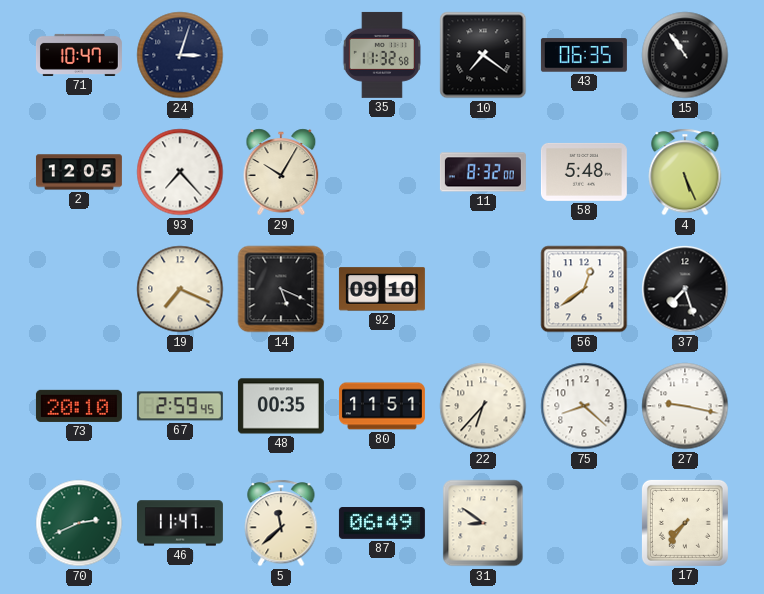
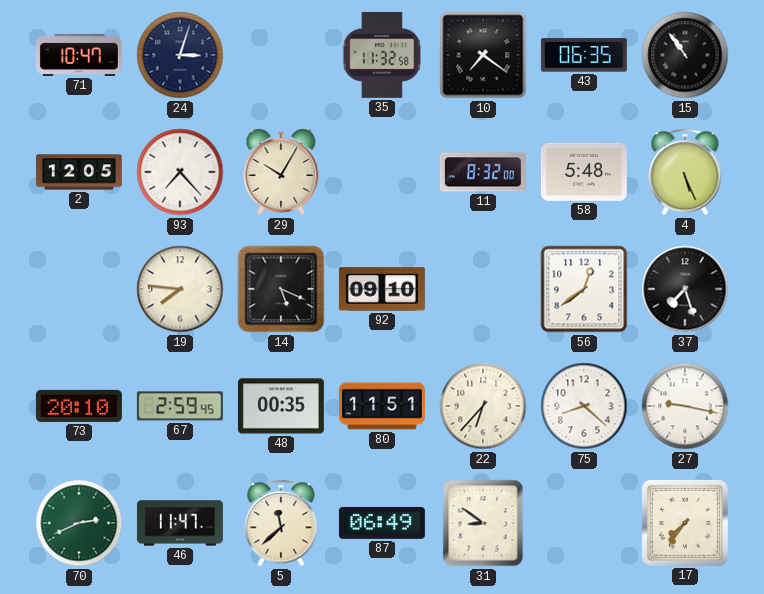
19: 7:19 -> 7:46
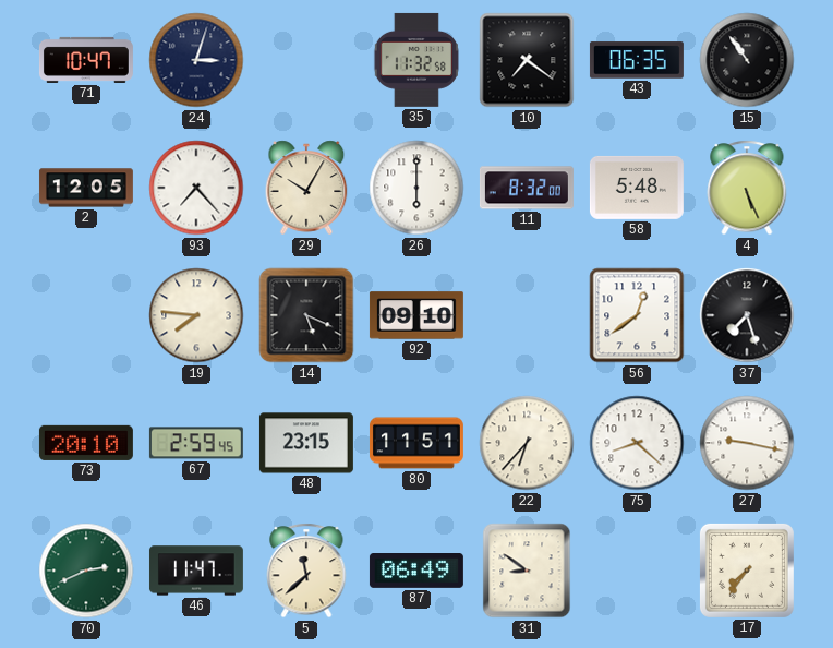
26: none -> 6:00
48: 00:35 -> 23:15
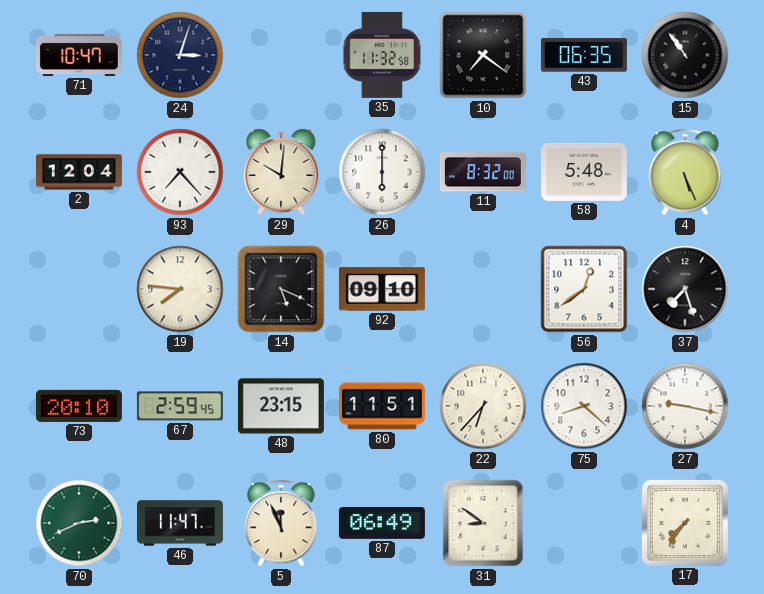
2: 12:05 -> 12:04
29: 10:05 -> 10:01
5: 11:38 -> 11:56
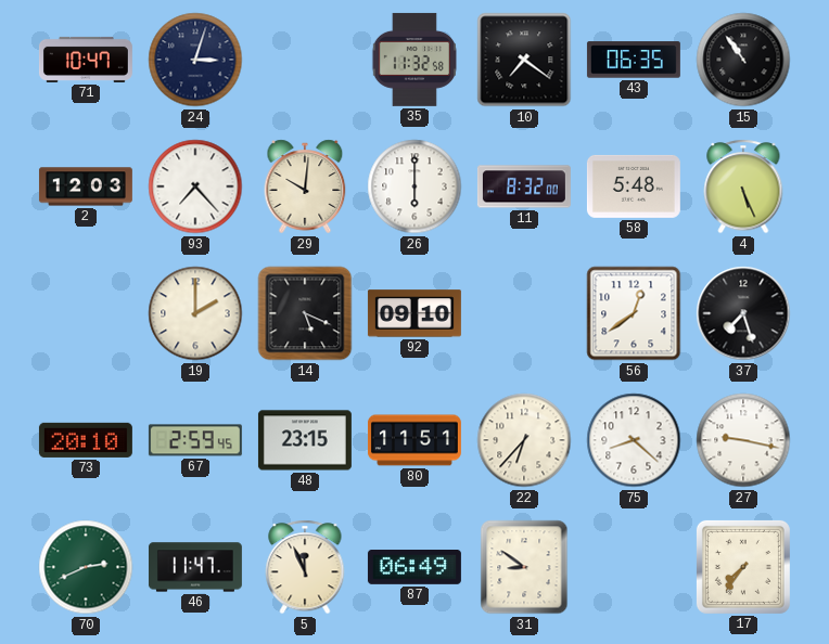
2: 12:04 -> 12:03
19: 7:46 -> 2:00
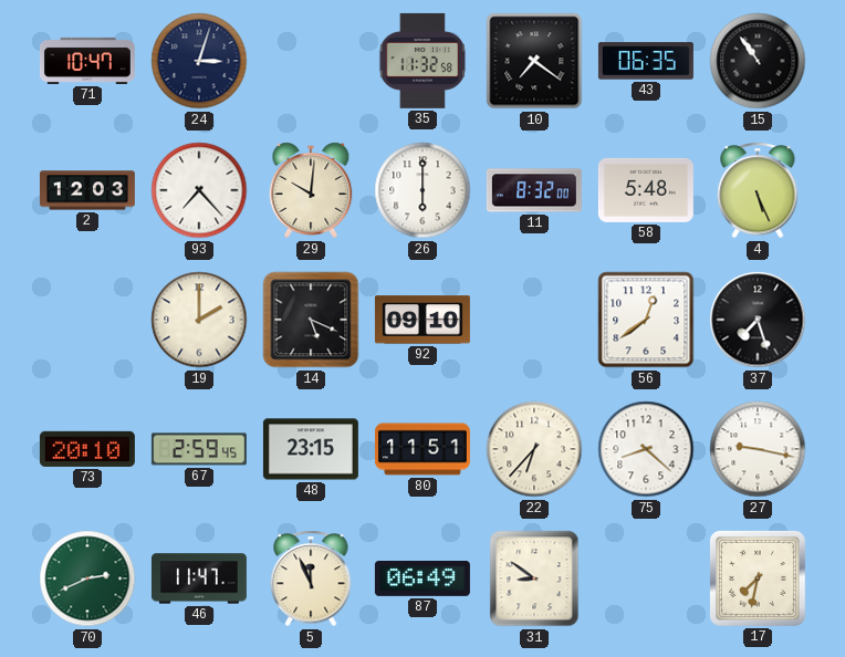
17: 7:36 -> 7:32
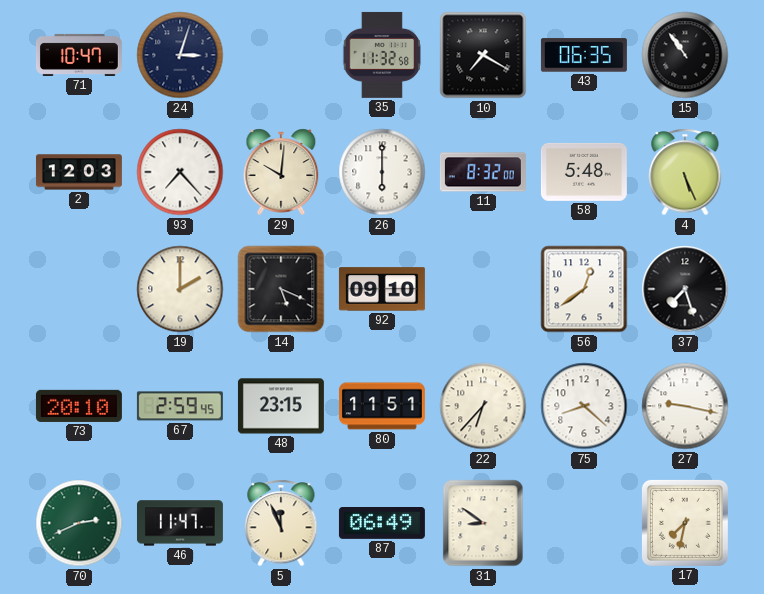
10: 7:21 -> 7:20
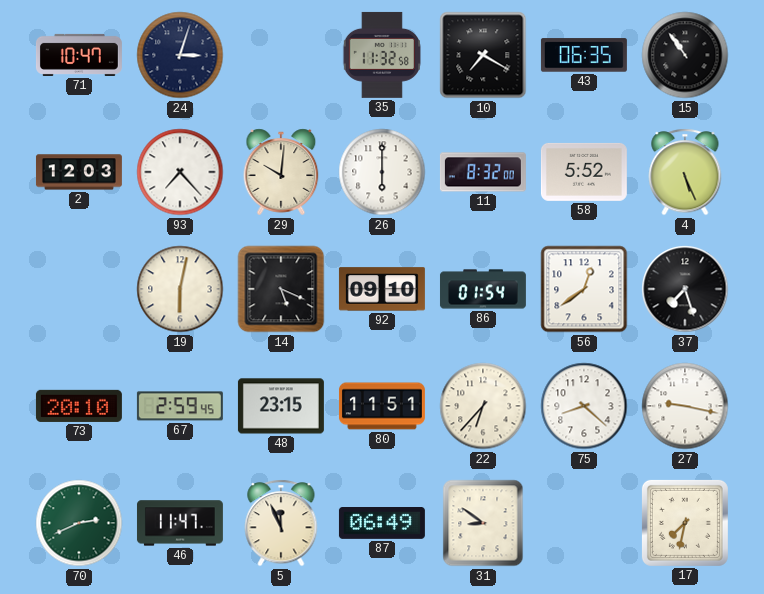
58: 5:48 -> 5:52
19: 2:00 -> 6:02
86: none -> 01:54
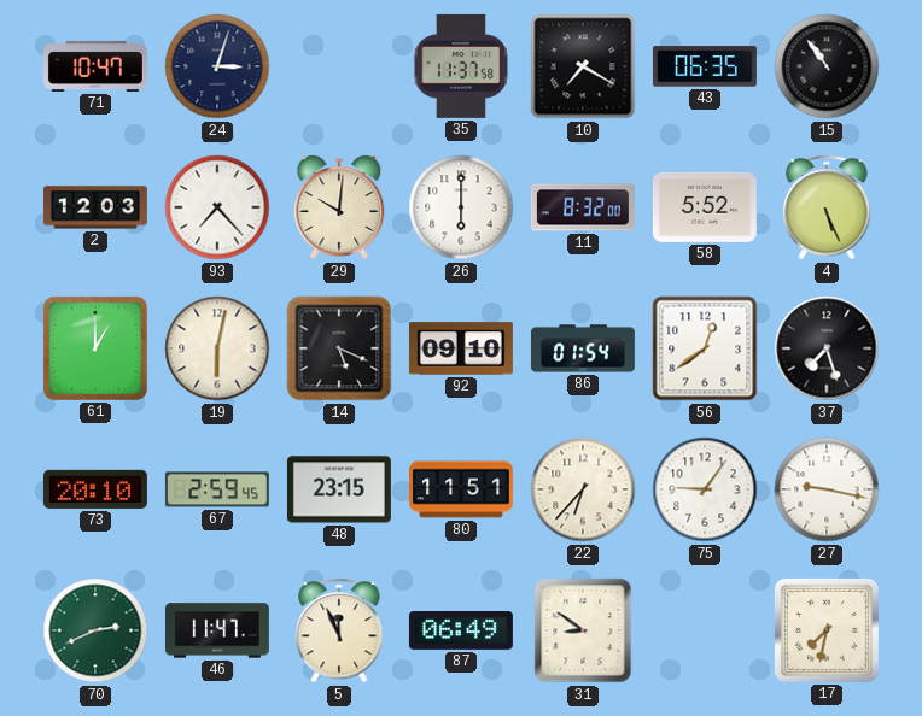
35: 11:32 -> 11:37
61: none -> 1:00
75: 8:22 -> 9:06
